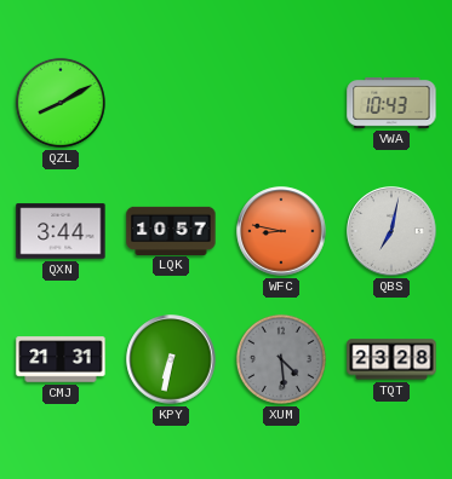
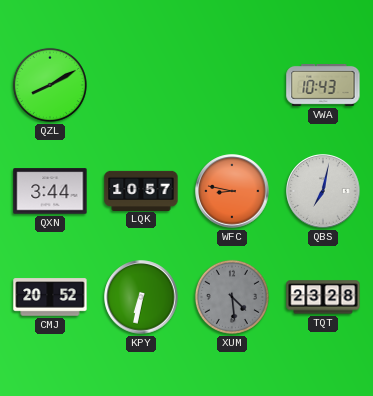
CMJ: 21:31 -> 20:52
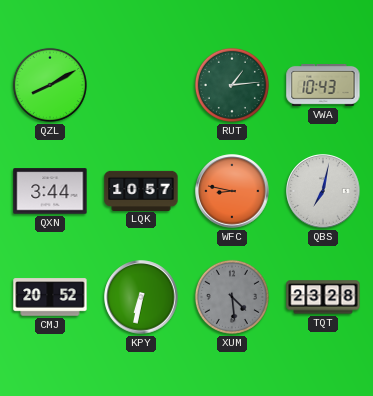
RUT: none -> 1:14
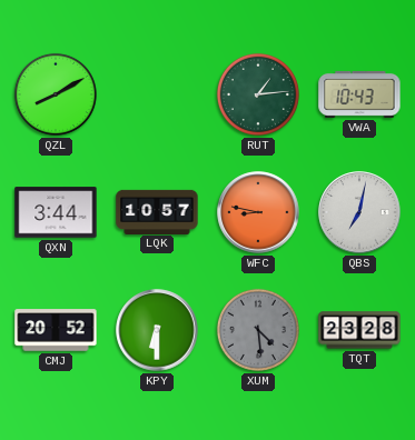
KPY: 6:32 -> 6:30
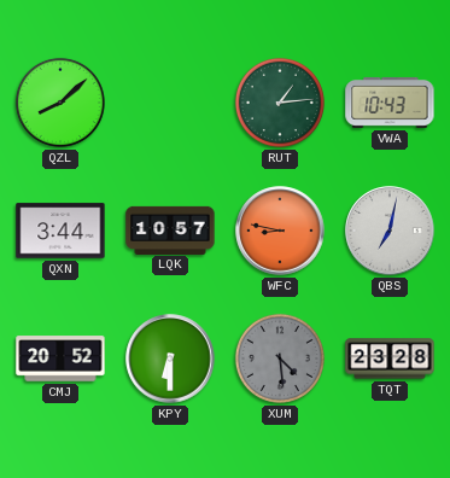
QZL: 8:10 -> 8:08
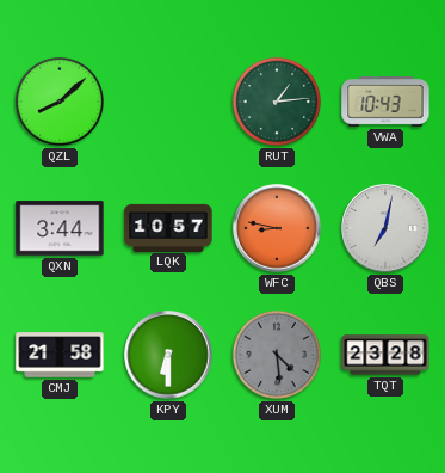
CMJ: 20:52 -> 21:58
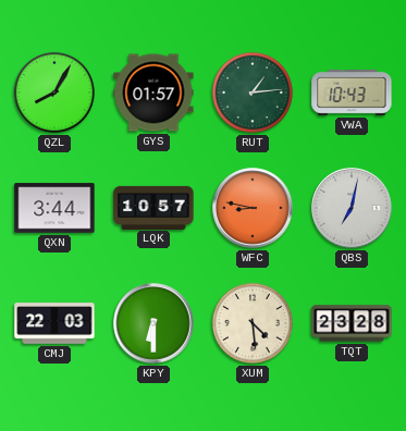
QZL: 8:08 -> 8:05
GYS: none -> 01:57
CMJ: 21:58 -> 22:03
XUM dial: grey -> cream
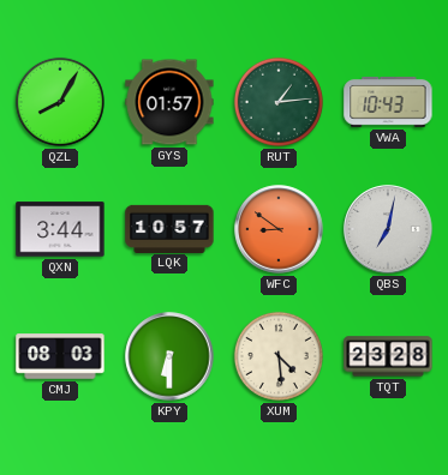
WFC: 8:47 -> 8:51
CMJ: 22:03 -> 08:03
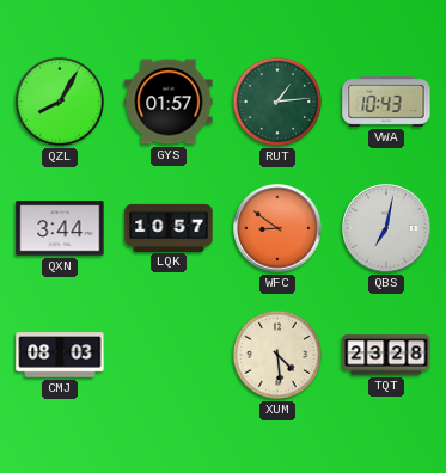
KPY: 6:30 -> none
